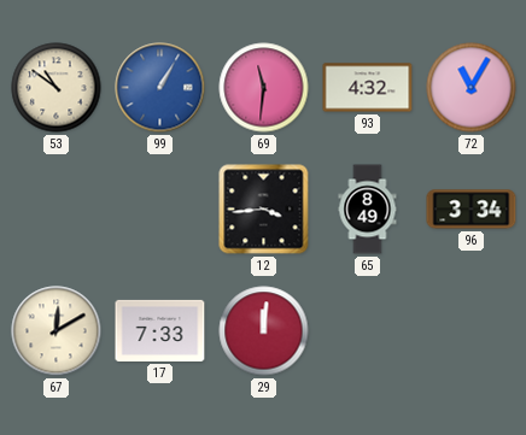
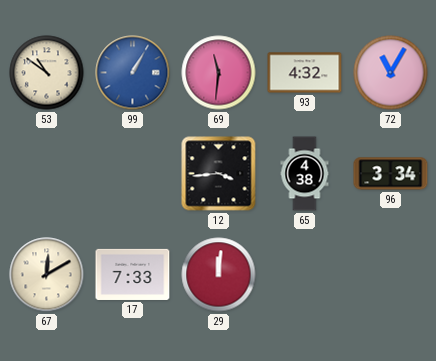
65: 8:49 -> 4:38
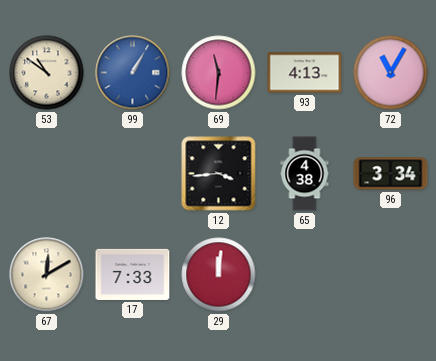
93: 4:32 -> 4:13
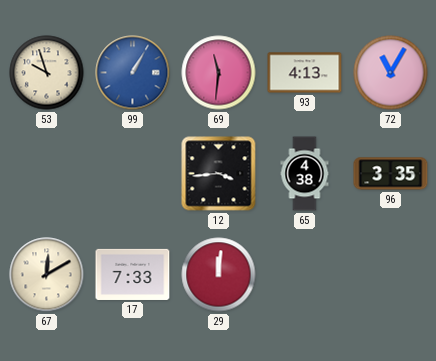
53: 10:51 -> 9:57
96: 3:34 -> 3:35
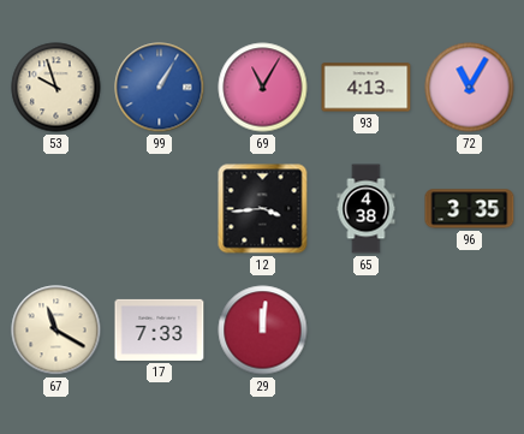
69: 11:31 -> 11:05
67: 12:10 -> 11:20
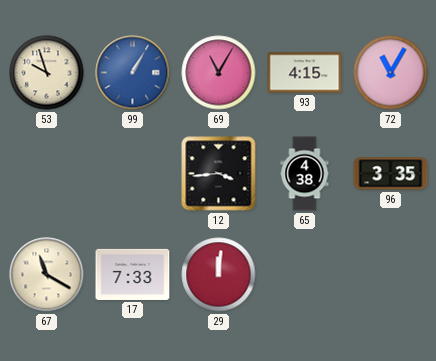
93: 4:13 -> 4:15
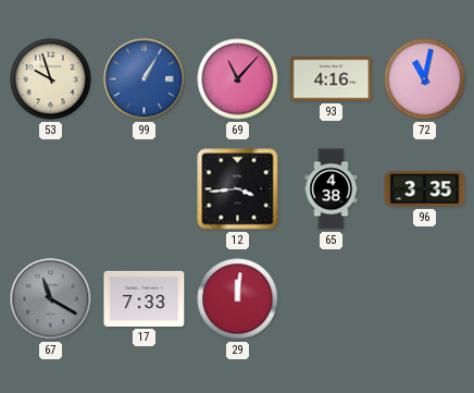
69: 11:05 -> 11:07
93: 4:15 -> 4:16
72: 11:05 -> 11:02
67 dial: cream -> grey
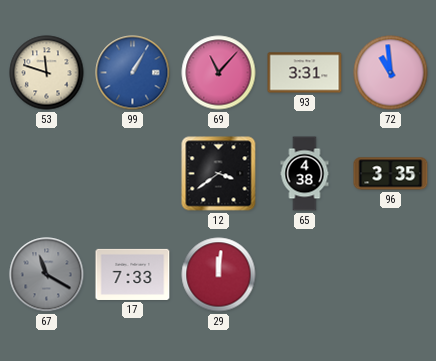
53: 9:57 -> 11:48
93: 4:16 -> 3:31
72: 11:02 -> 10:59
12: 3:44 -> 3:39
